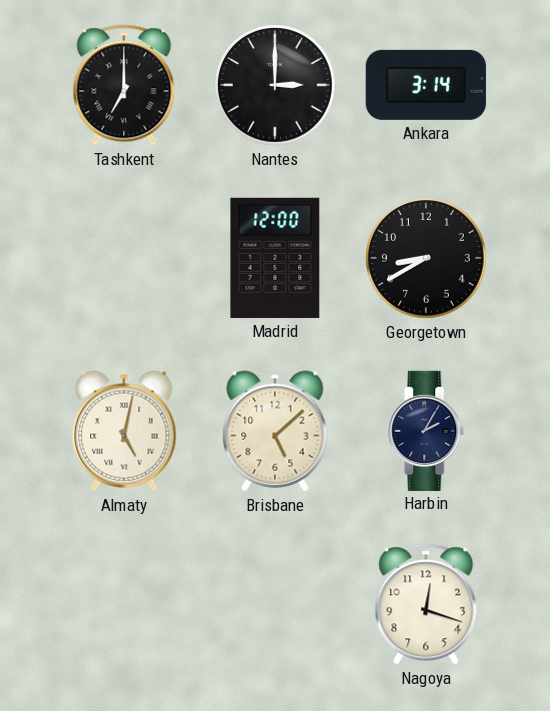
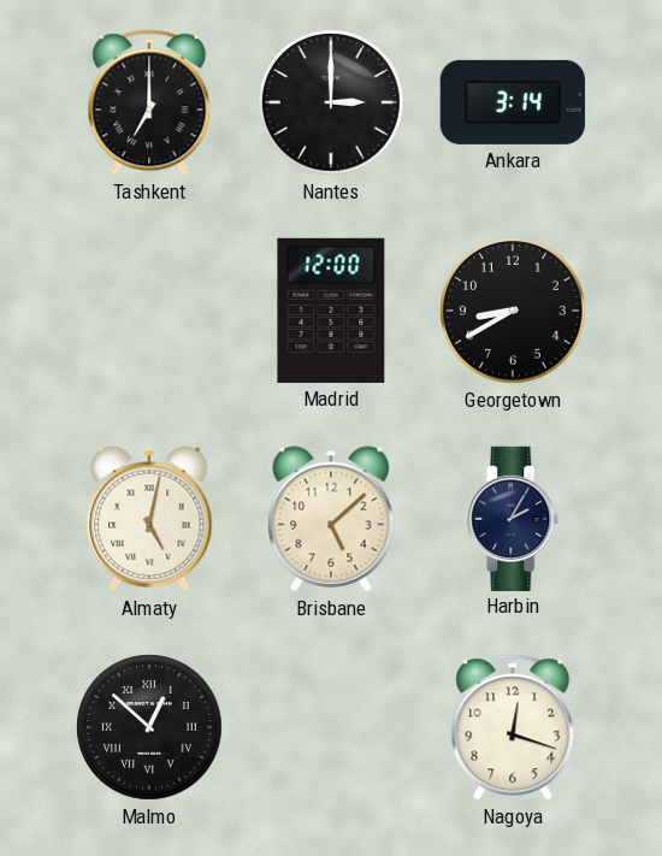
Malmo: none -> 12:52
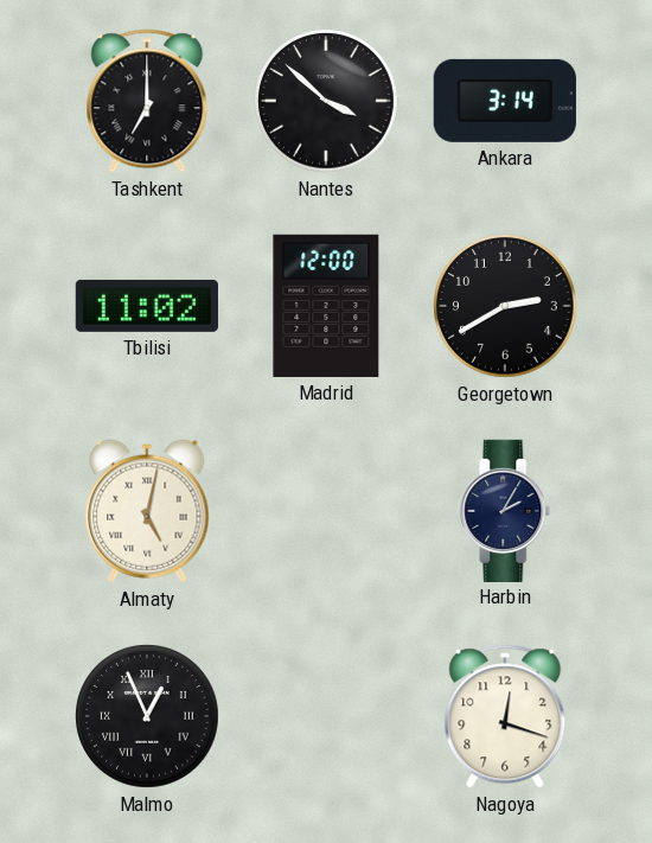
Nantes: 3:00 -> 3:52
Tbilisi: none -> 11:02
Georgetown: 8:40 -> 2:40
Brisbane: 5:08 -> none
Malmo: 12:52 -> 12:56
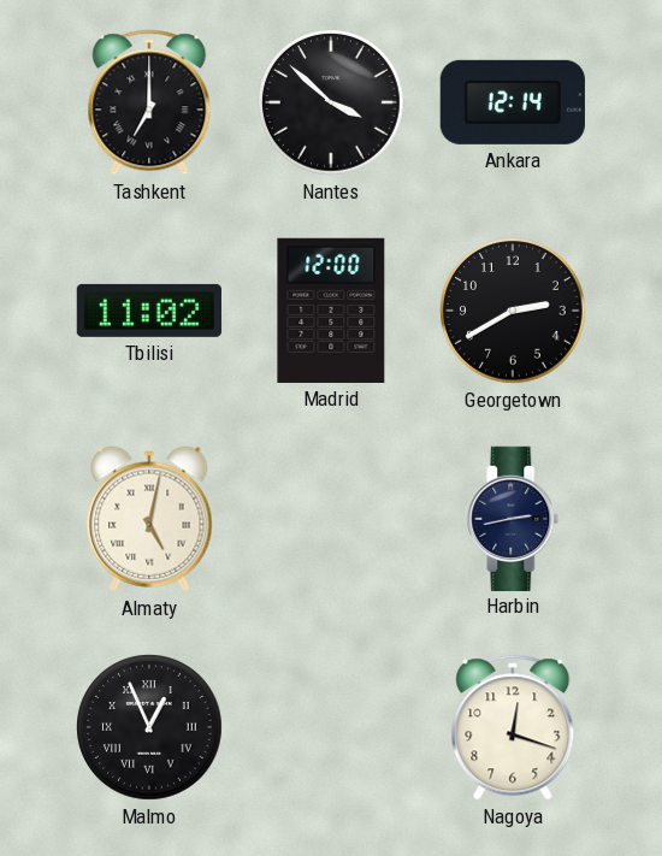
Ankara: 3:14 -> 12:14
Harbin: 2:05 -> 2:43
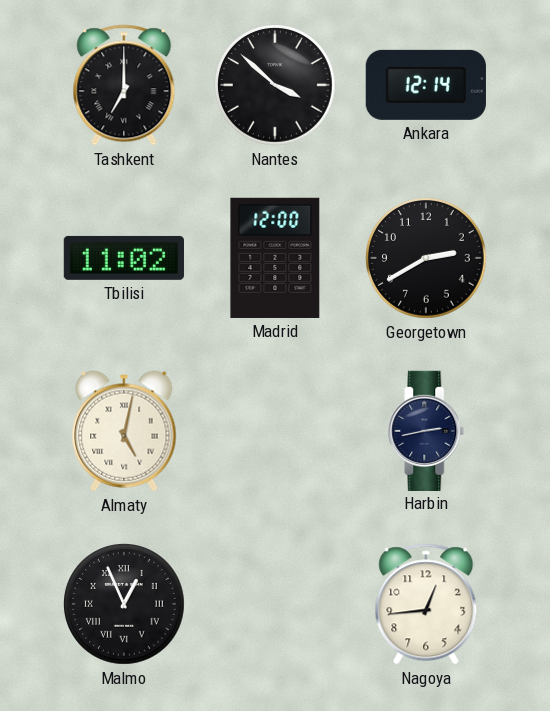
Nagoya: 12:18 -> 12:44
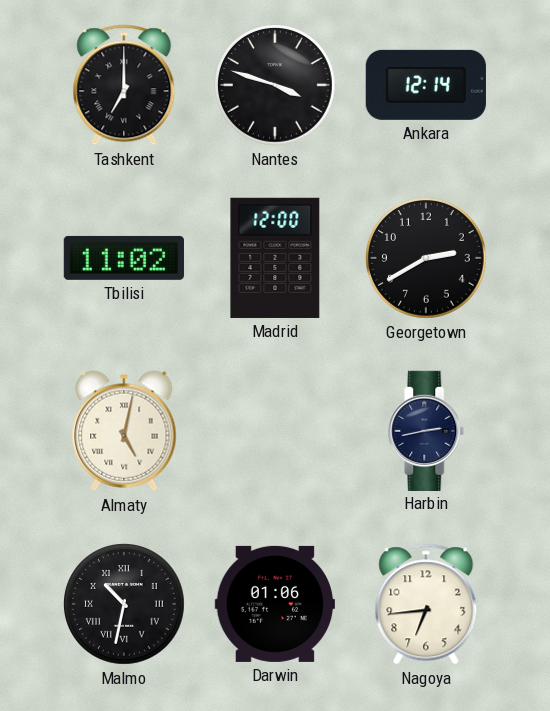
Nantes: 3:52 -> 3:48
Malmo: 12:56 -> 10:32
Darwin: none -> 01:06
Nagoya: 12:44 -> 6:44
